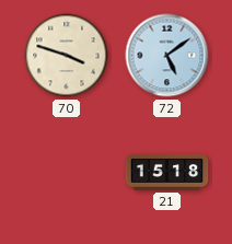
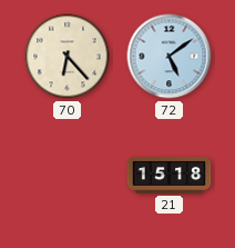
70: 3:48 -> 6:23
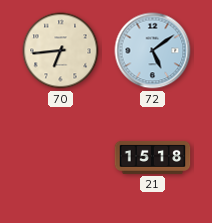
70: 6:23 -> 6:44
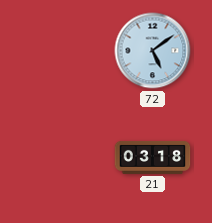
70: 6:44 -> none
21: 15:18 -> 03:18
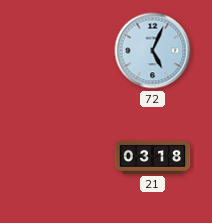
72: 5:09 -> 5:04
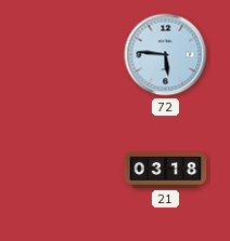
72: 5:04 -> 5:46
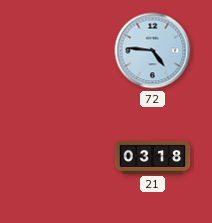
72: 5:46 -> 4:46
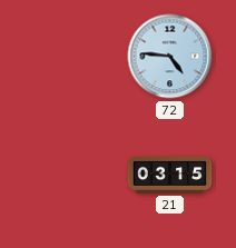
21: 03:18 -> 03:15
